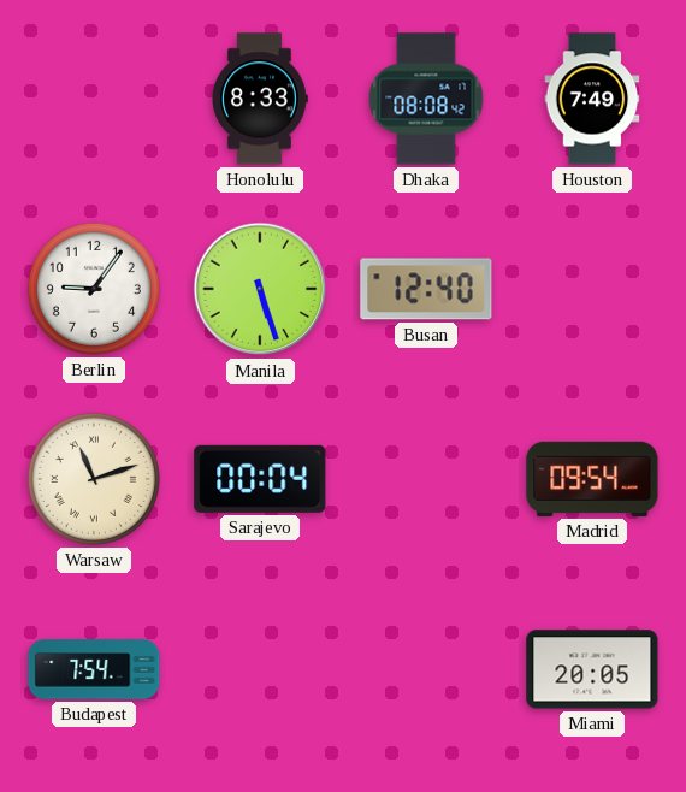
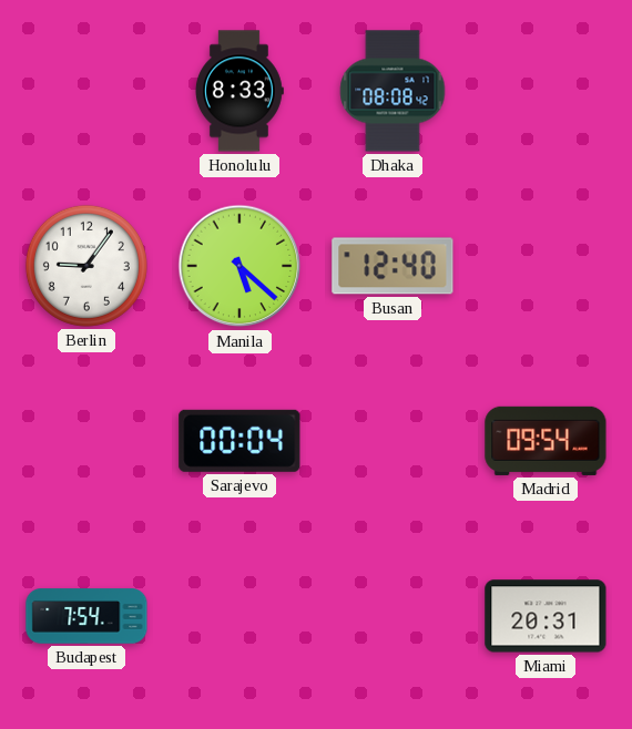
Houston: 7:49 -> none
Manila: 5:27 -> 5:22
Warsaw: 11:12 -> none
Miami: 20:05 -> 20:31
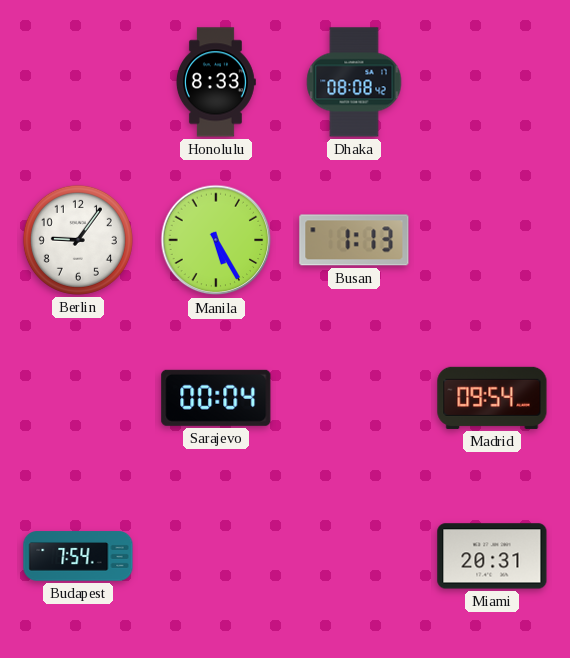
Manila: 5:22 -> 5:25
Busan: 12:40 -> 1:13
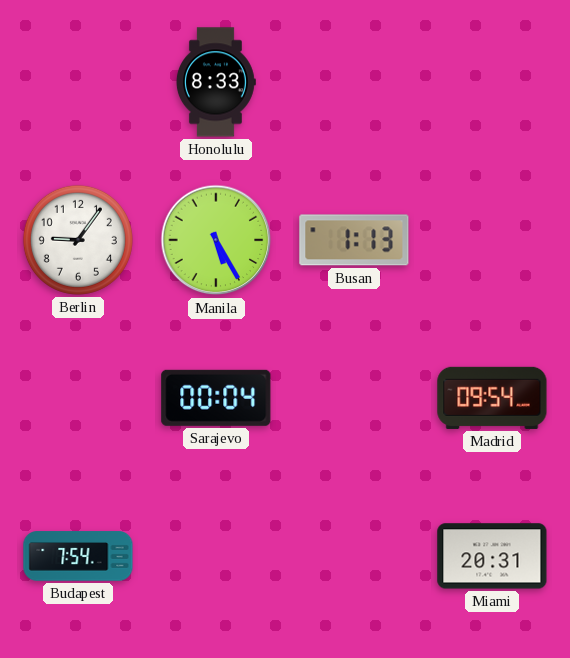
Dhaka: 08:08 -> none
